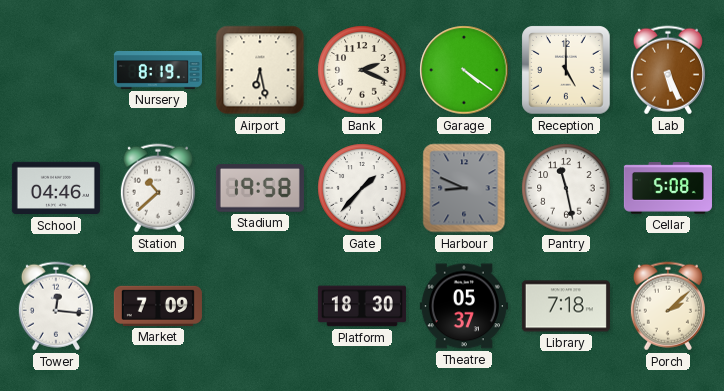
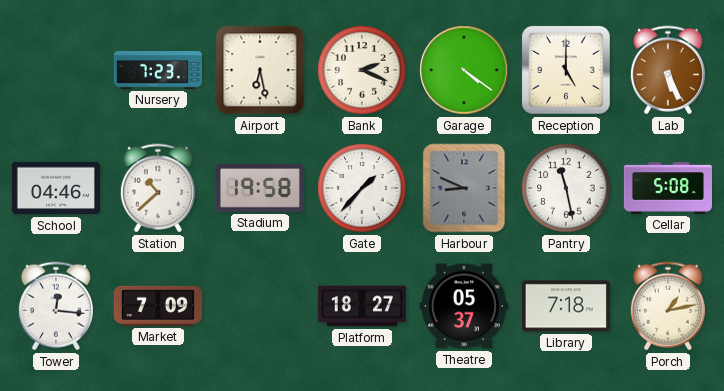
Nursery: 8:19 -> 7:23
Platform: 18:30 -> 18:27
Porch: 2:08 -> 1:13
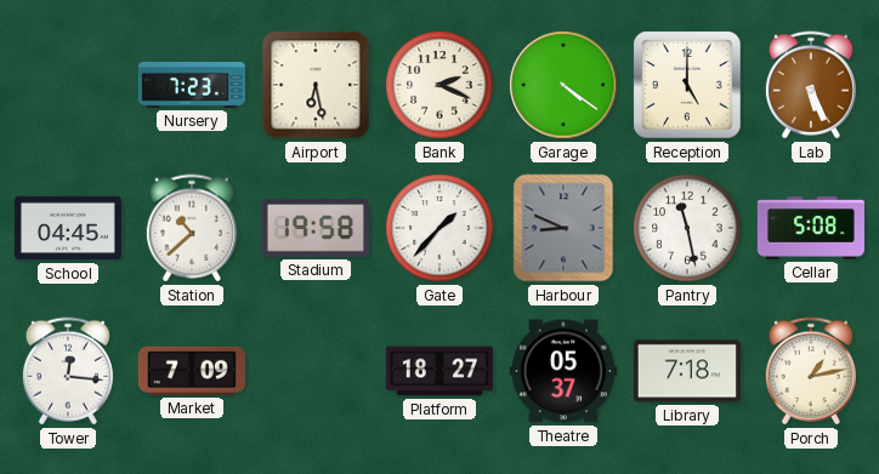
School: 04:46 -> 04:45
